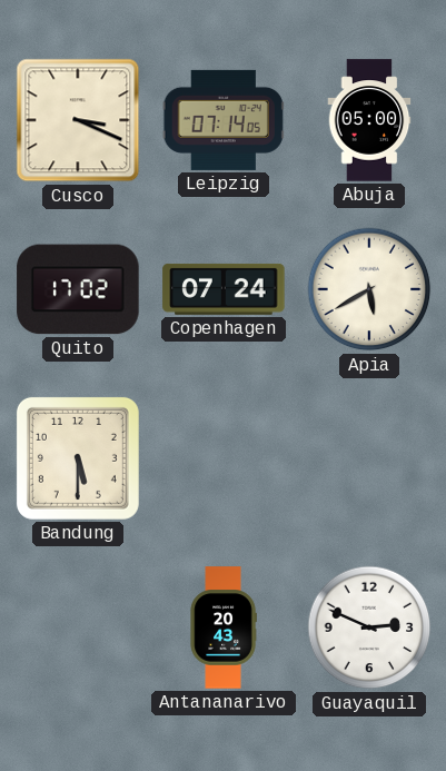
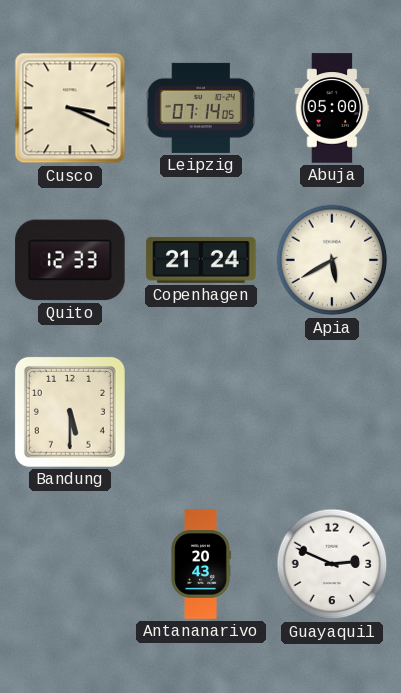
Quito: 17:02 -> 12:33
Copenhagen: 07:24 -> 21:24
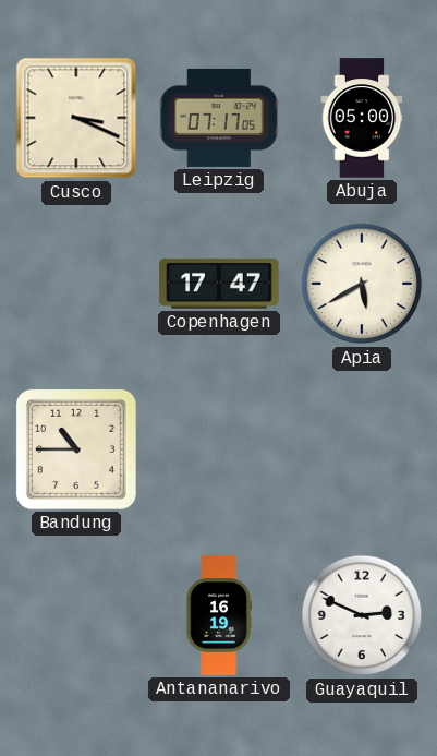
Leipzig: 07:14 -> 07:17
Quito: 12:33 -> none
Copenhagen: 21:24 -> 17:47
Bandung: 5:30 -> 10:45
Antananarivo: 20:43 -> 16:19
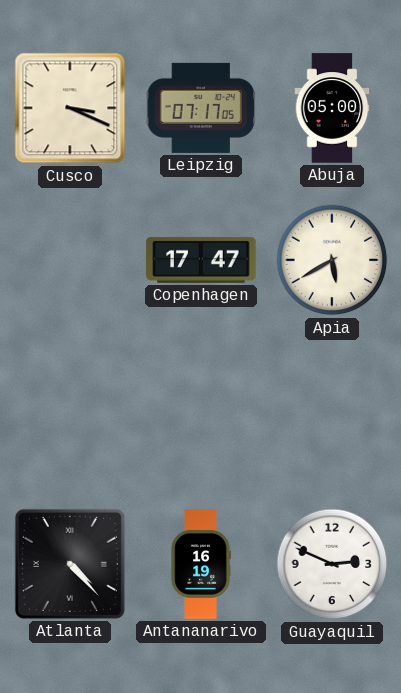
Bandung: 10:45 -> none
Atlanta: none -> 4:23
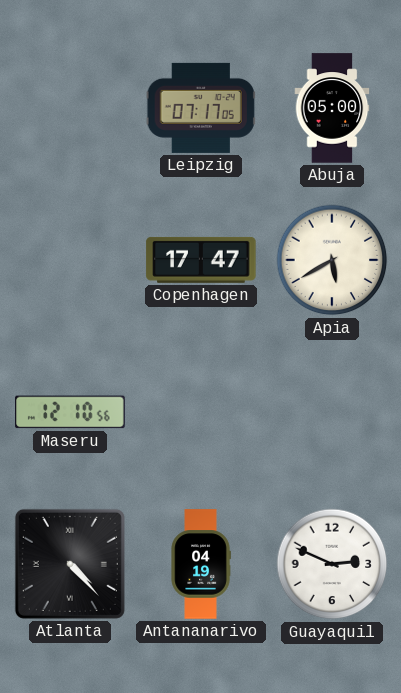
Cusco: 3:19 -> none
Maseru: none -> 12:10
Antananarivo: 16:19 -> 04:19
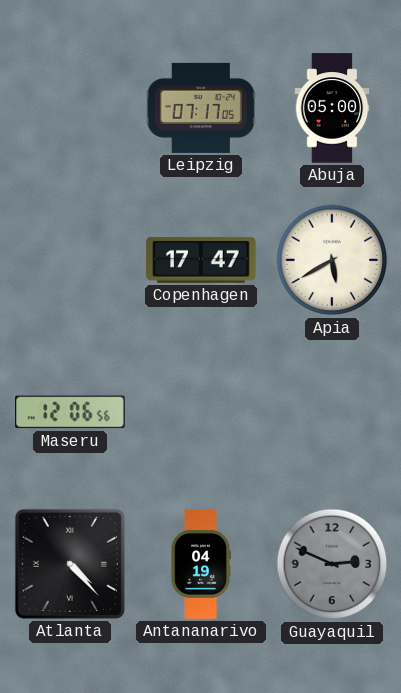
Maseru: 12:10 -> 12:06
Guayaquil dial: white -> grey
